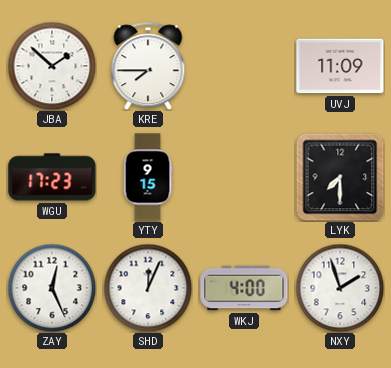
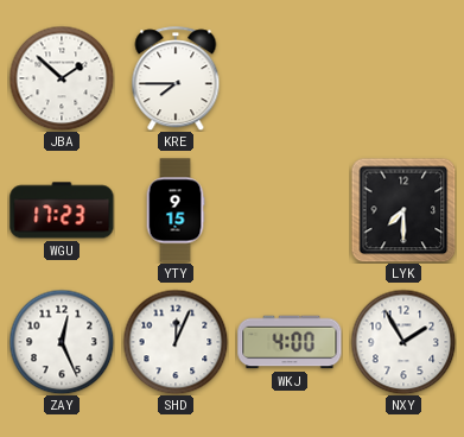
UVJ: 11:09 -> none
NXY: 1:57 -> 1:55
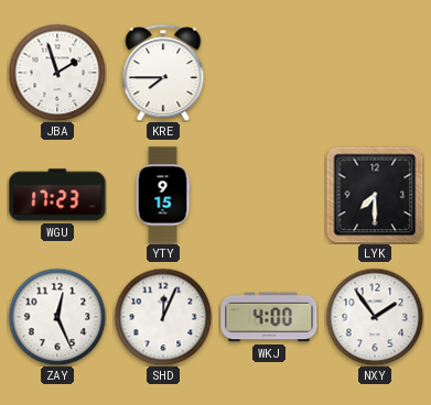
JBA: 1:52 -> 1:57
NXY: 1:55 -> 1:54
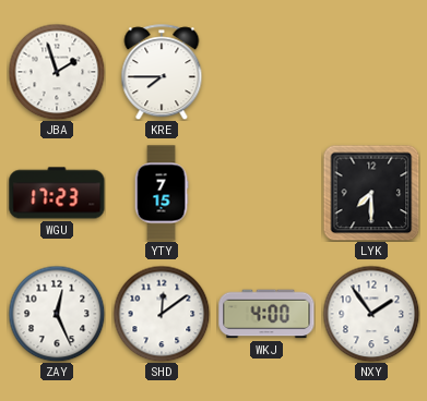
YTY: 9:15 -> 7:15
SHD: 12:04 -> 12:09
